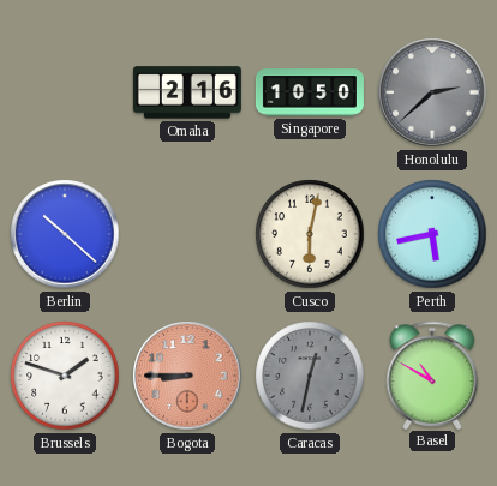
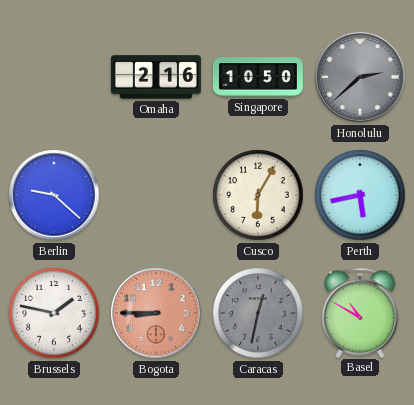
Berlin: 10:22 -> 9:22
Cusco: 6:02 -> 6:05
Brussels: 1:48 -> 1:47
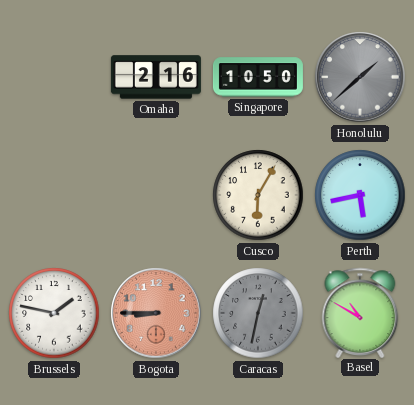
Honolulu: 2:38 -> 1:38
Berlin: 9:22 -> none
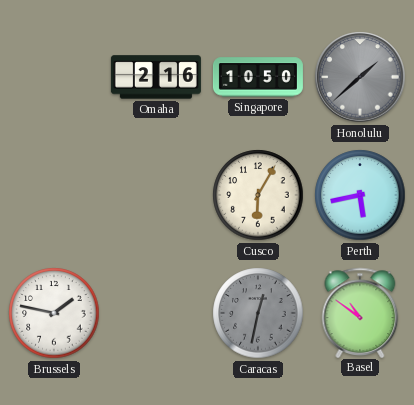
Bogota: 8:45 -> none
Basel: 10:50 -> 10:51
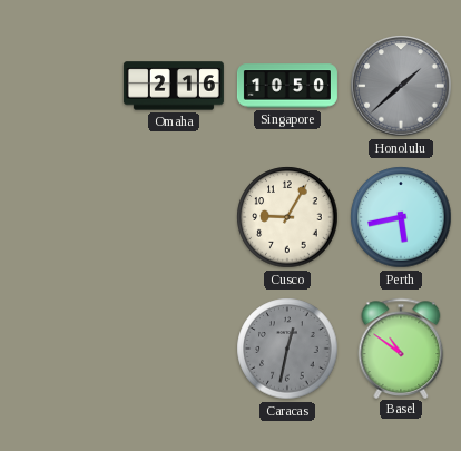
Cusco: 6:05 -> 9:05
Brussels: 1:47 -> none
